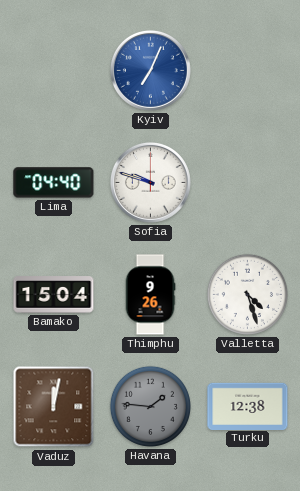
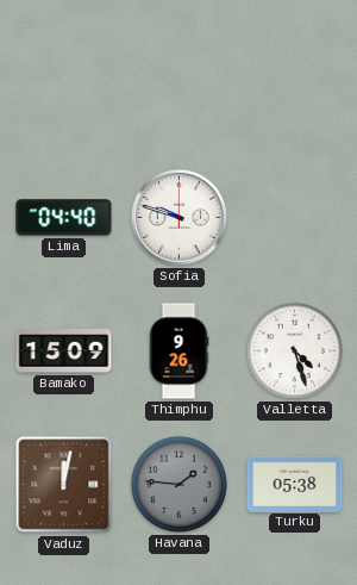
Kyiv: 7:04 -> none
Bamako: 15:04 -> 15:09
Turku: 12:38 -> 05:38
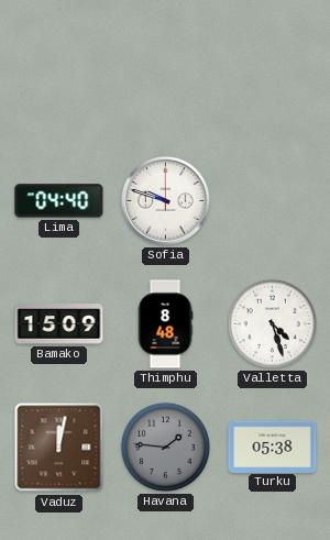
Thimphu: 9:26 -> 8:48
